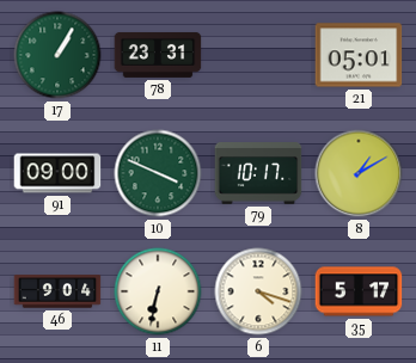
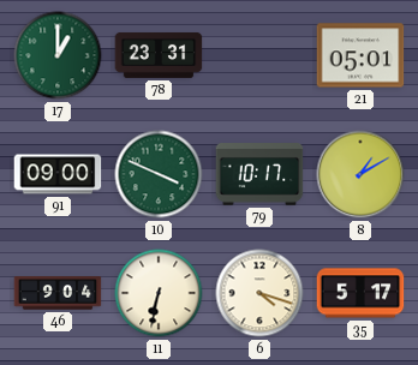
17: 1:05 -> 1:00
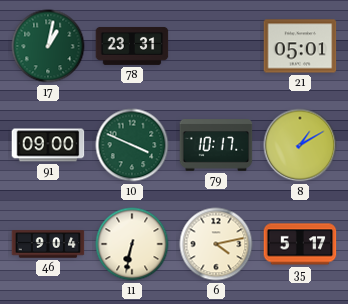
17: 1:00 -> 1:02
6: 4:18 -> 4:13
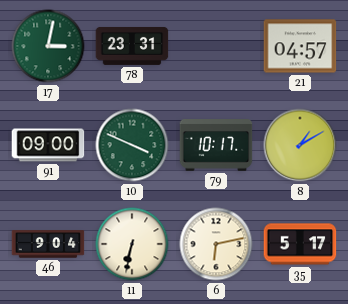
17: 1:02 -> 3:02
21: 05:01 -> 04:57
6: 4:13 -> 6:13
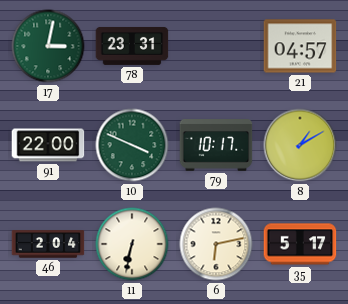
91: 09:00 -> 22:00
46: 9:04 -> 2:04
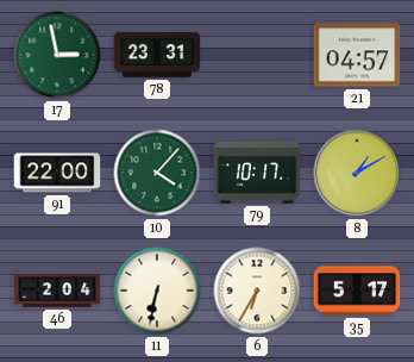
17: 3:02 -> 2:58
10: 3:49 -> 4:07
6: 6:13 -> 6:35
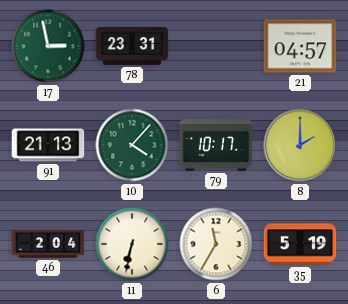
91: 22:00 -> 21:13
8: 1:10 -> 2:00
6: 6:35 -> 11:35
35: 5:17 -> 5:19
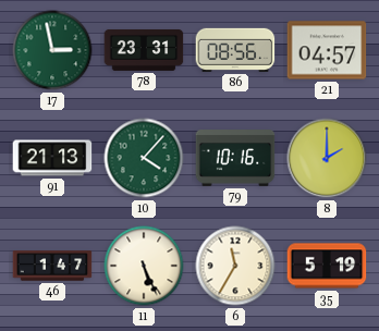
86: none -> 08:56
79: 10:17 -> 10:16
46: 2:04 -> 1:47
11: 6:32 -> 5:26
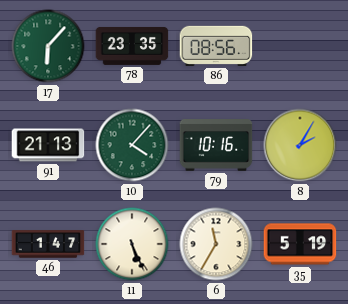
17: 2:58 -> 6:07
78: 23:31 -> 23:35
21: 04:57 -> none
8: 2:00 -> 2:05
